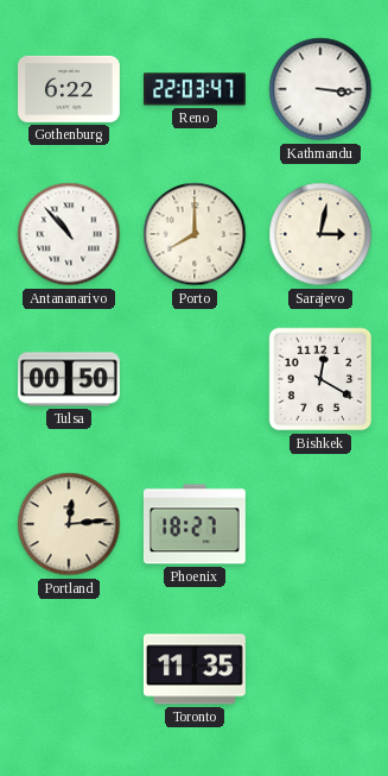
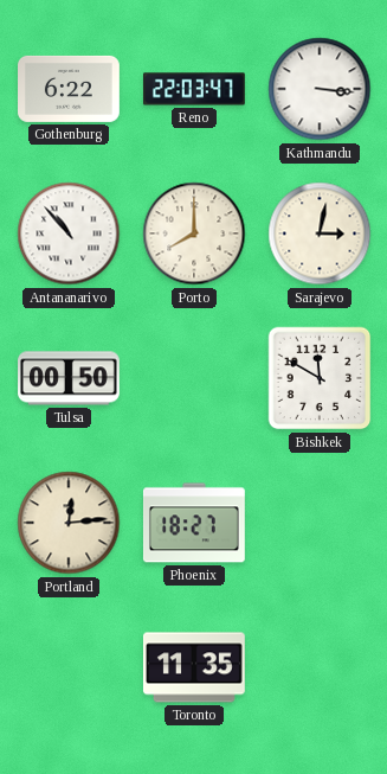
Bishkek: 12:20 -> 11:50
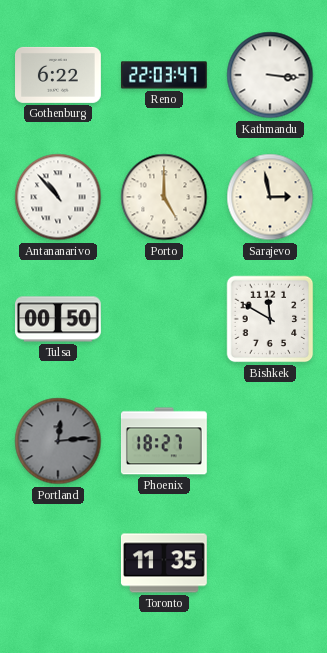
Porto: 8:00 -> 5:00
Sarajevo: 3:02 -> 2:58
Portland dial: cream -> grey
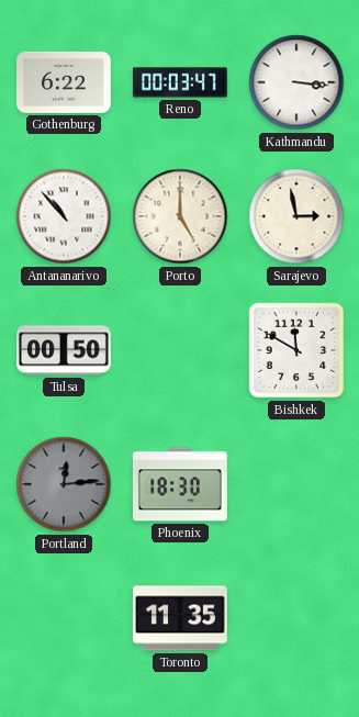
Reno: 22:03 -> 00:03
Phoenix: 18:27 -> 18:30
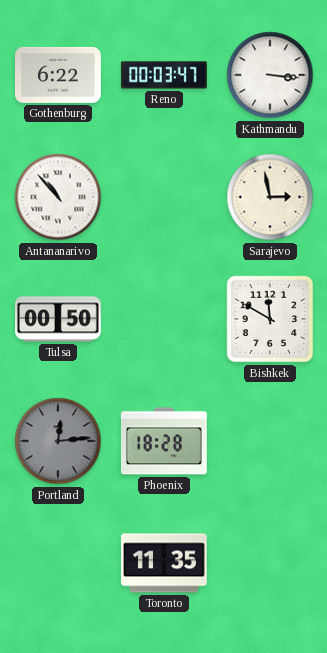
Porto: 5:00 -> none
Phoenix: 18:30 -> 18:28
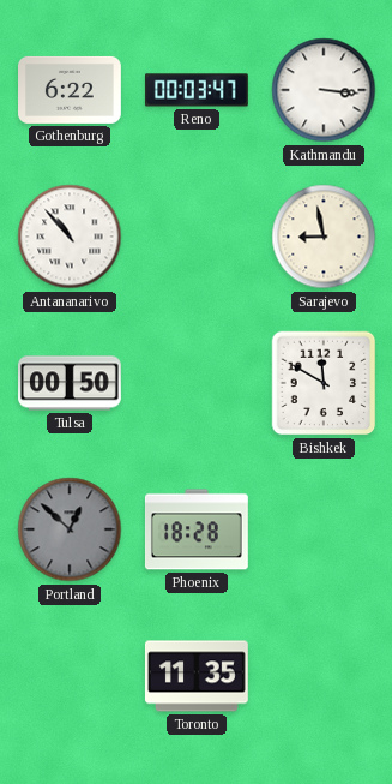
Sarajevo: 2:58 -> 8:58
Portland: 12:14 -> 12:52
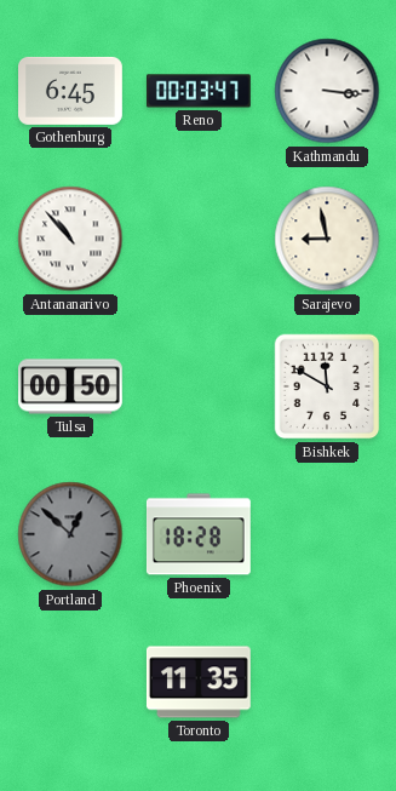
Gothenburg: 6:22 -> 6:45
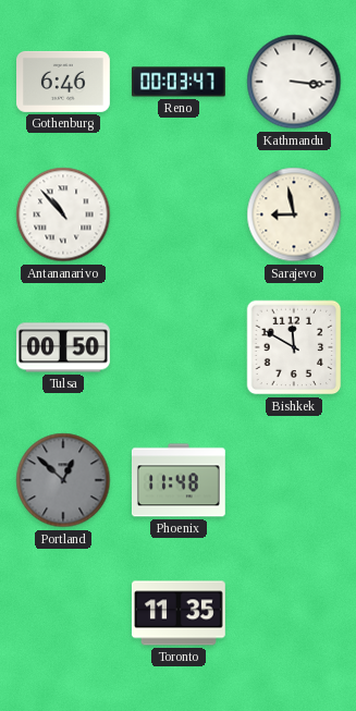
Gothenburg: 6:45 -> 6:46
Phoenix: 18:28 -> 11:48
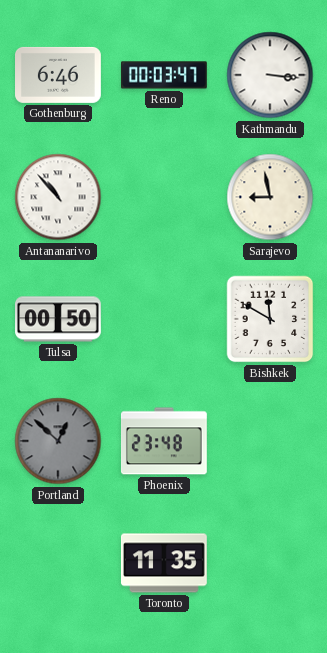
Phoenix: 11:48 -> 23:48
